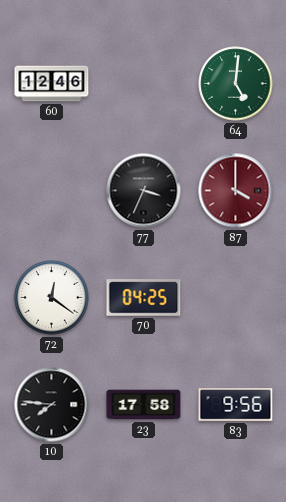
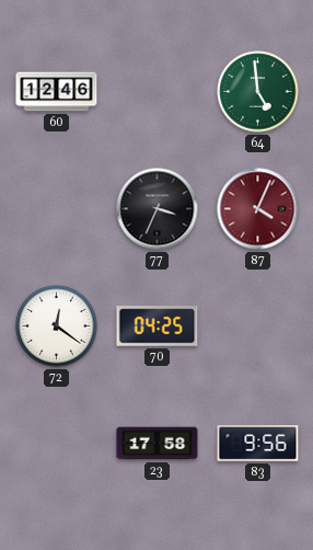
64: 5:01 -> 4:59
87: 4:00 -> 4:04
10: 7:46 -> none
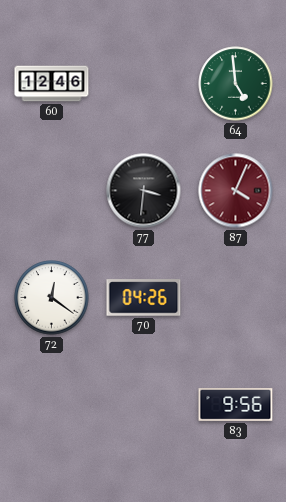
77: 3:34 -> 3:31
70: 04:25 -> 04:26
23: 17:58 -> none
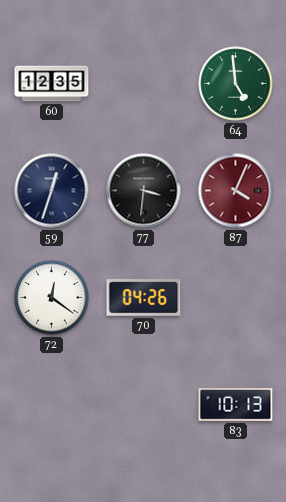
60: 12:46 -> 12:35
59: none -> 12:33
83: 9:56 -> 10:13
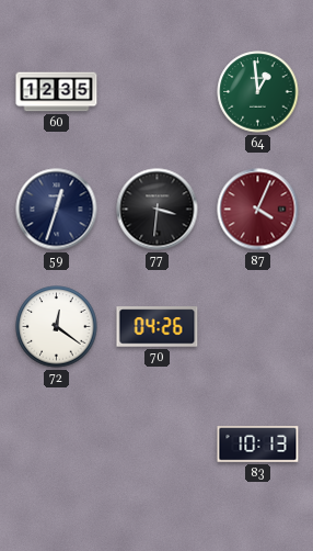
64: 4:59 -> 12:59
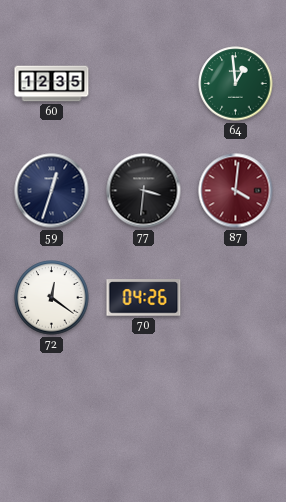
87: 4:04 -> 4:01
83: 10:13 -> none
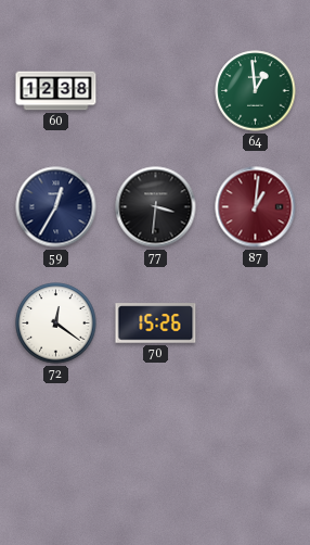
60: 12:35 -> 12:38
59: 12:33 -> 12:35
87: 4:01 -> 1:01
70: 04:26 -> 15:26
